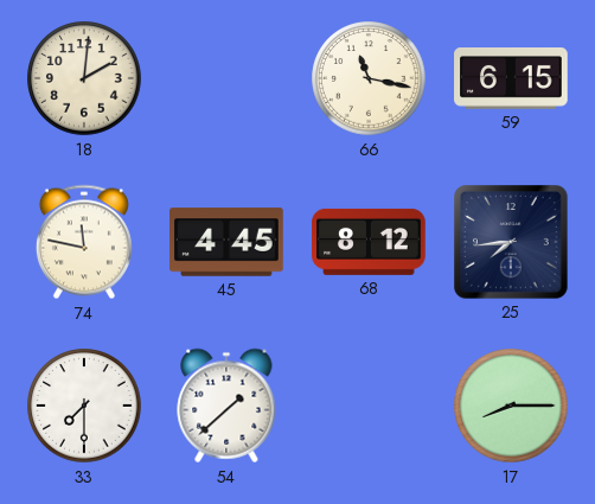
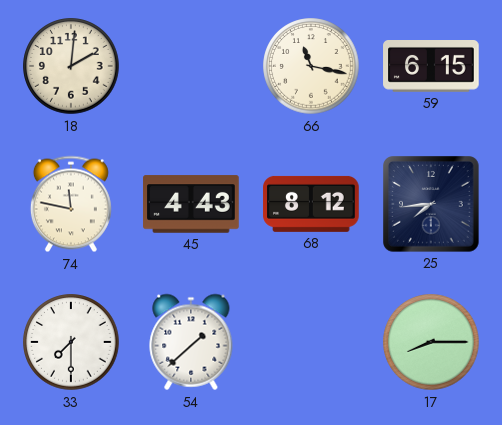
45: 4:45 -> 4:43
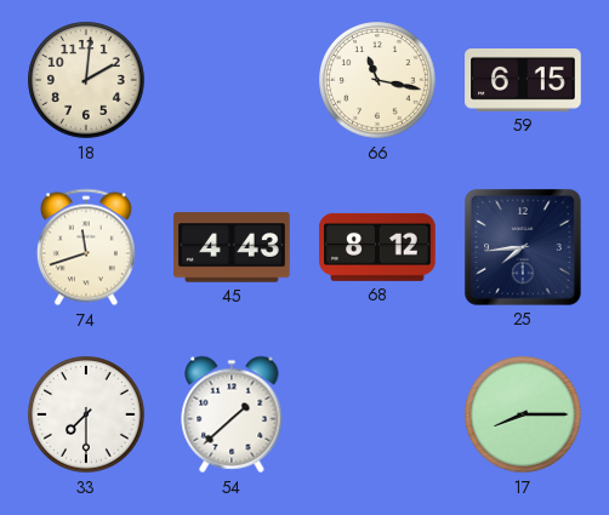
74: 11:47 -> 11:42
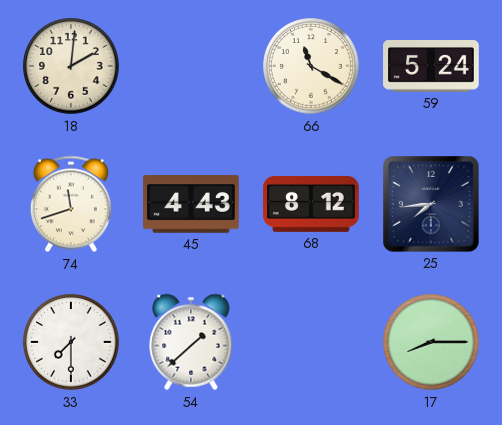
66: 11:17 -> 11:20
59: 6:15 -> 5:24
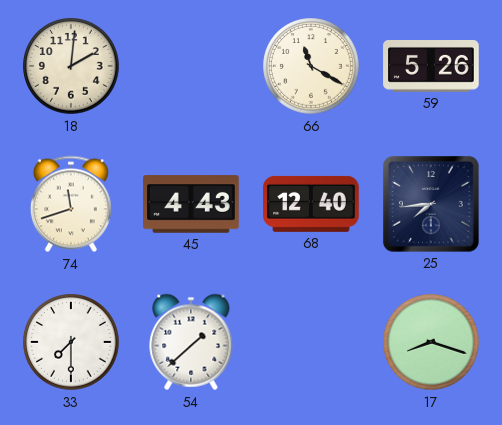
59: 5:24 -> 5:26
68: 8:12 -> 12:40
17: 8:15 -> 8:18
